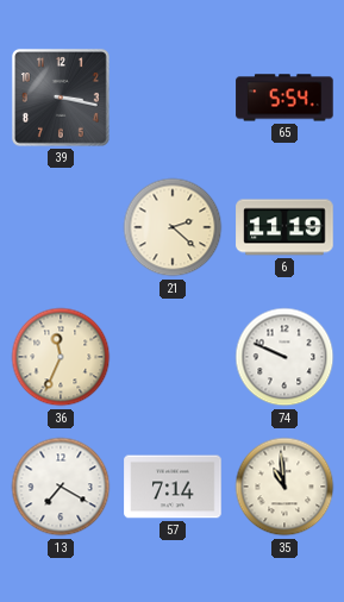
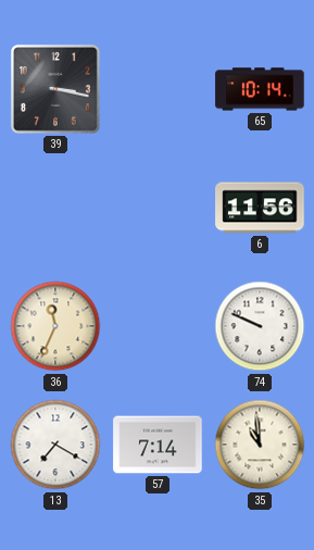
65: 5:54 -> 10:14
21: 2:22 -> none
6: 11:19 -> 11:56
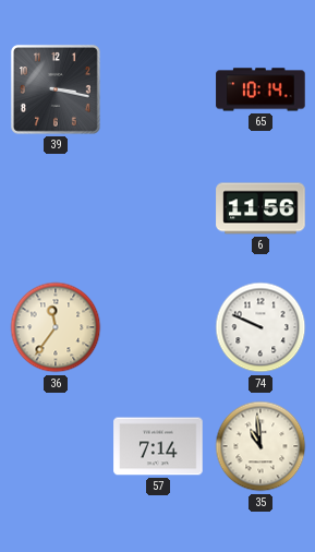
36: 11:34 -> 11:36
13: 7:20 -> none
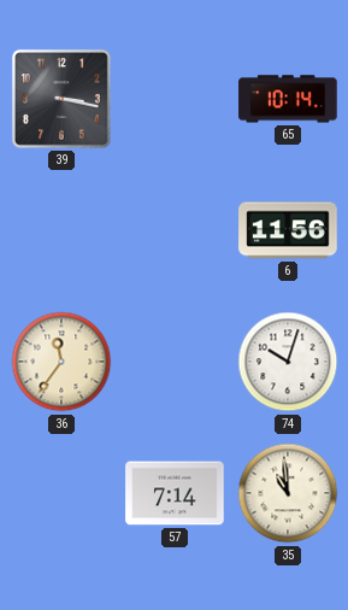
74: 9:49 -> 10:03
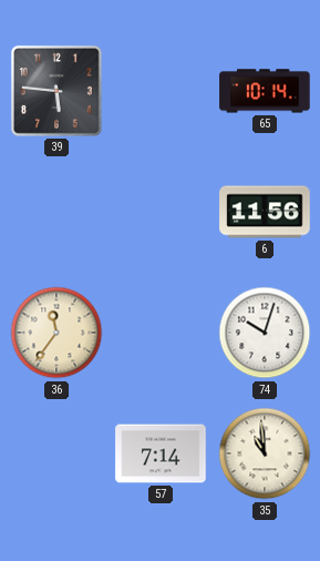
39: 3:17 -> 5:46
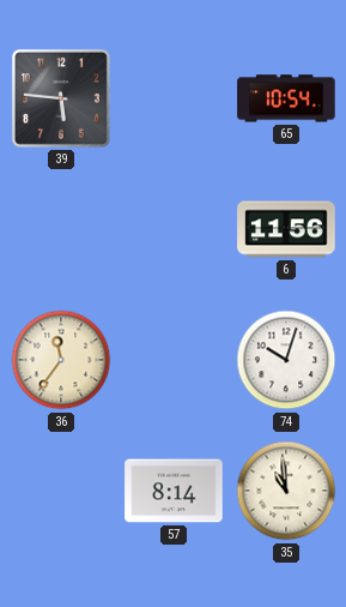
65: 10:14 -> 10:54
57: 7:14 -> 8:14
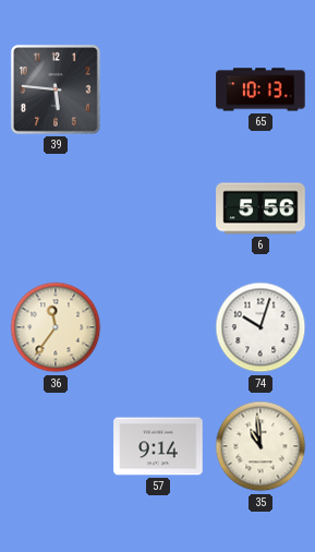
65: 10:54 -> 10:13
6: 11:56 -> 5:56
57: 8:14 -> 9:14
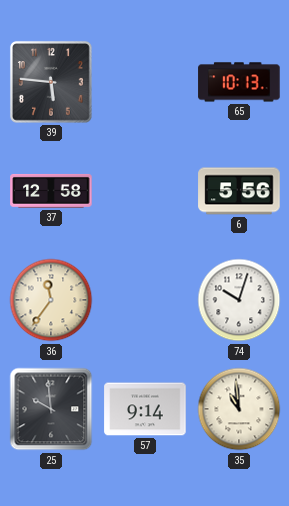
37: none -> 12:58
25: none -> 9:59
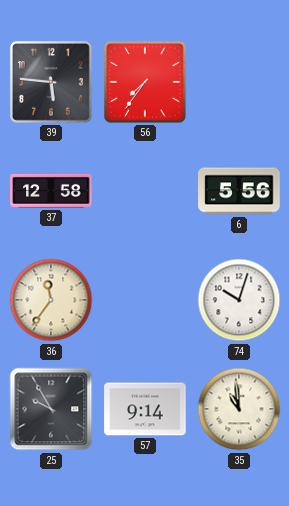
56: none -> 7:36
65: 10:13 -> none
25: 9:59 -> 9:55
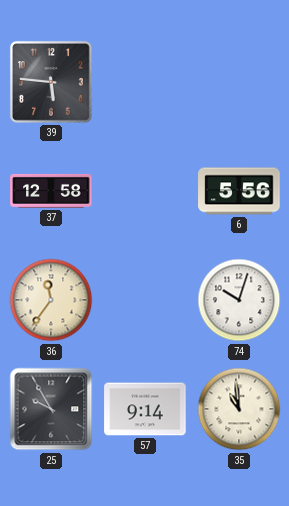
56: 7:36 -> none
